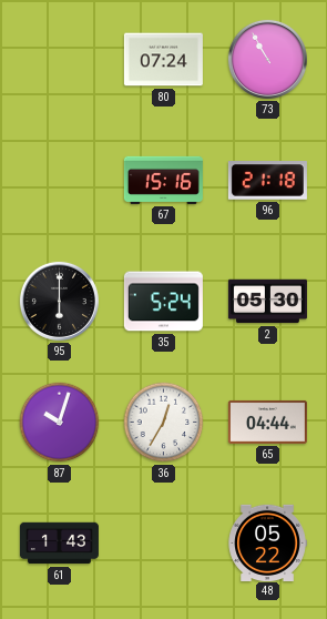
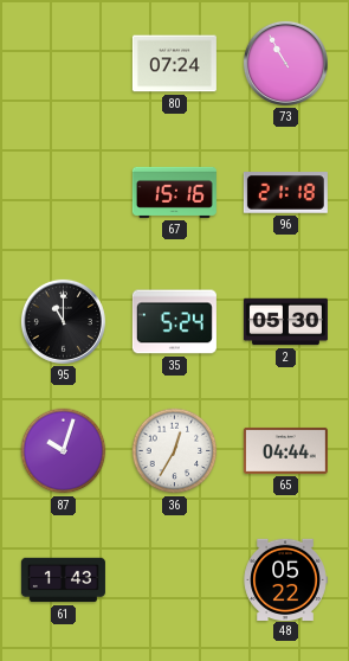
95: 6:00 -> 11:00
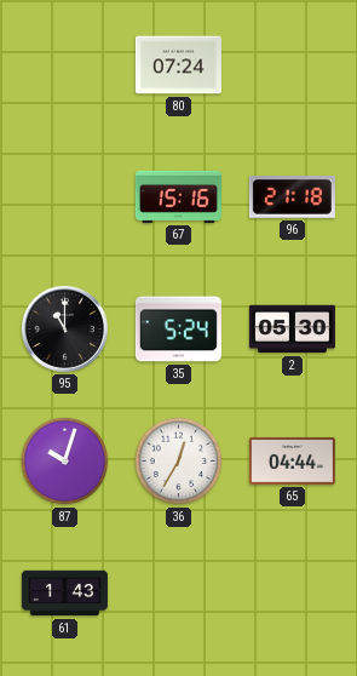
73: 10:55 -> none
48: 05:22 -> none
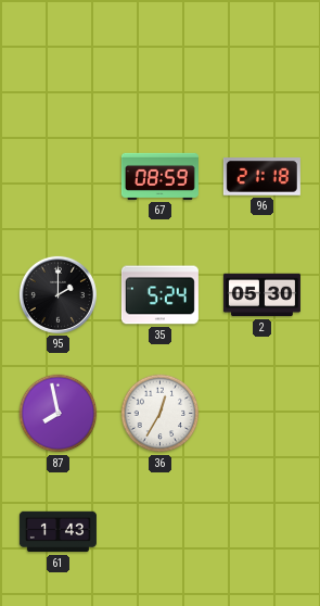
80: 07:24 -> none
67: 15:16 -> 08:59
95: 11:00 -> 2:00
87: 10:03 -> 7:58
65: 04:44 -> none
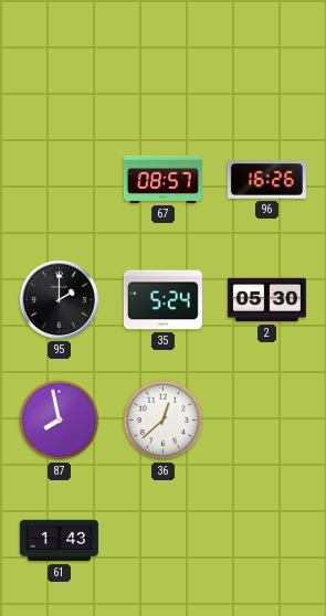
67: 08:59 -> 08:57
96: 21:18 -> 16:26
36: 12:35 -> 12:38
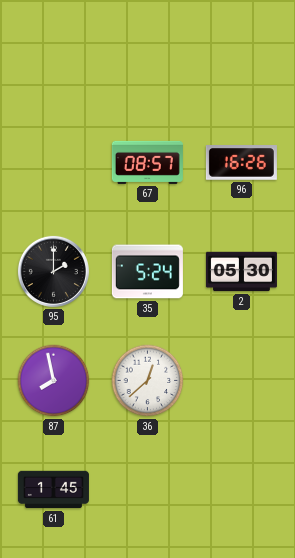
61: 1:43 -> 1:45
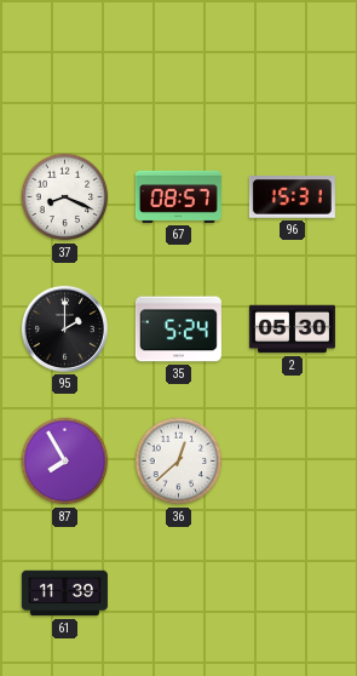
37: none -> 8:19
96: 16:26 -> 15:31
87: 7:58 -> 7:55
61: 1:45 -> 11:39
